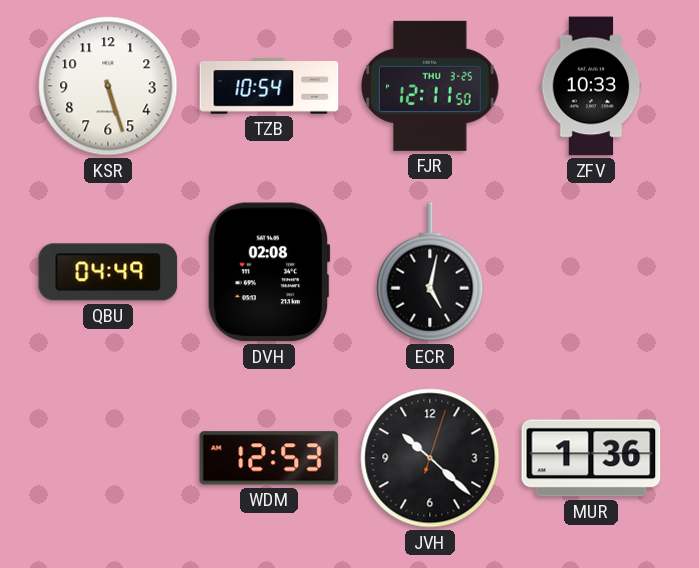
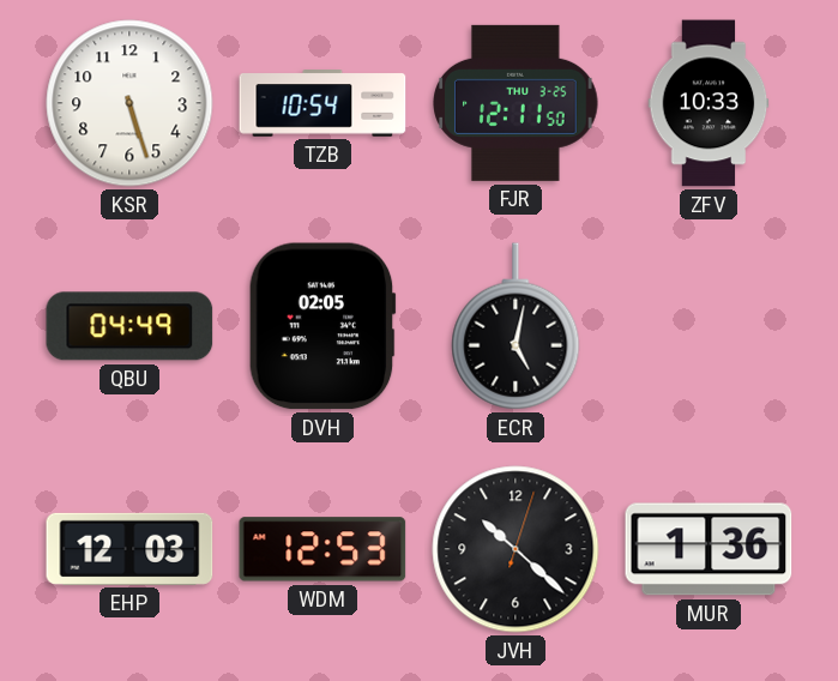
DVH: 02:08 -> 02:05
EHP: none -> 12:03
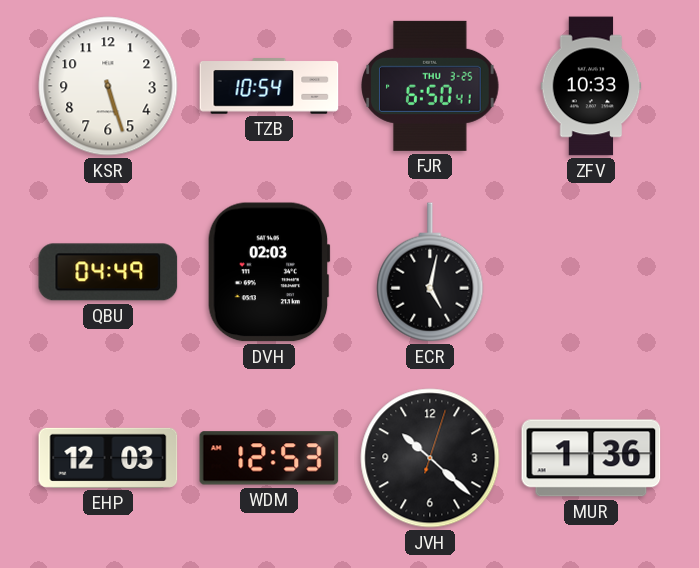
FJR: 12:11 -> 6:50
DVH: 02:05 -> 02:03
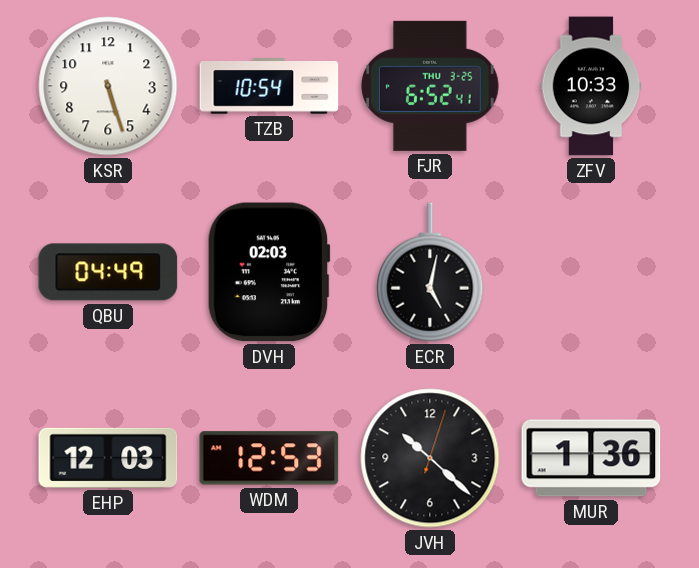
FJR: 6:50 -> 6:52
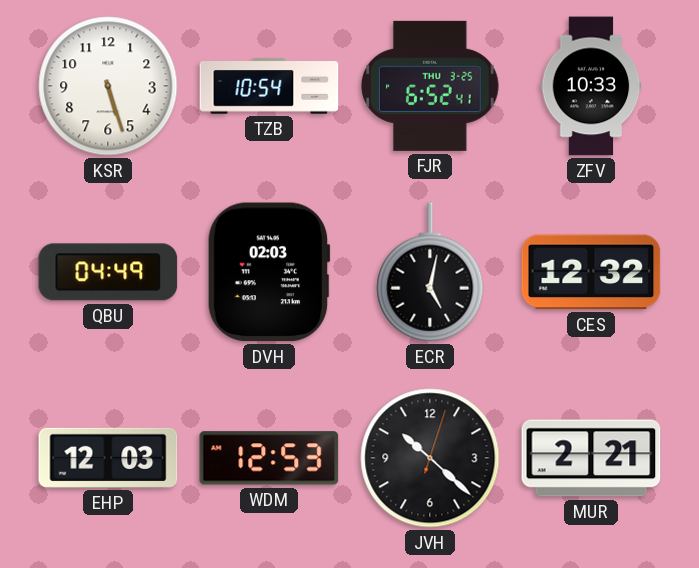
CES: none -> 12:32
MUR: 1:36 -> 2:21
